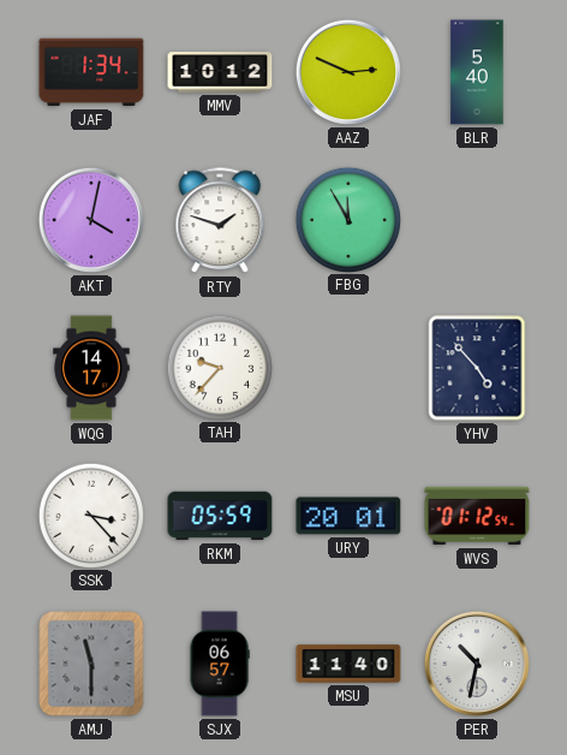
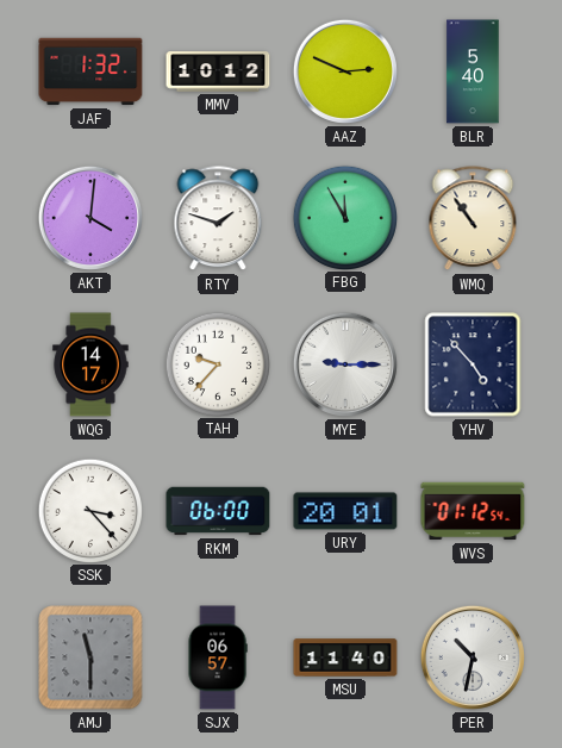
JAF: 1:34 -> 1:32
AKT: 4:02 -> 4:01
WMQ: none -> 10:54
MYE: none -> 9:15
RKM: 05:59 -> 06:00
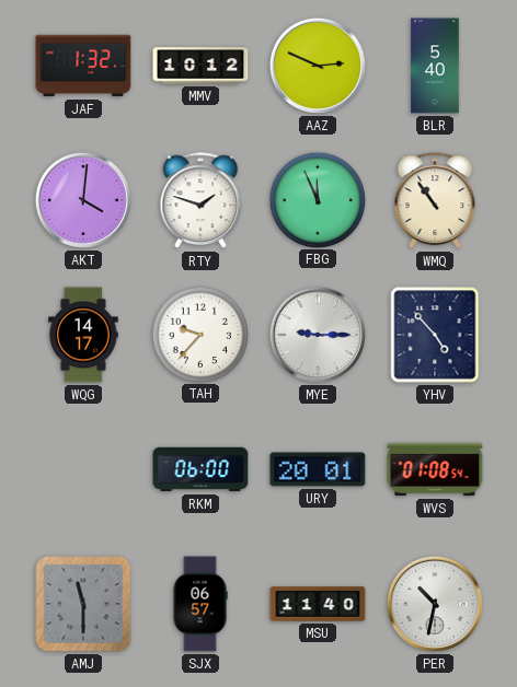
FBG: 11:55 -> 11:56
SSK: 3:23 -> none
WVS: 01:12 -> 01:08
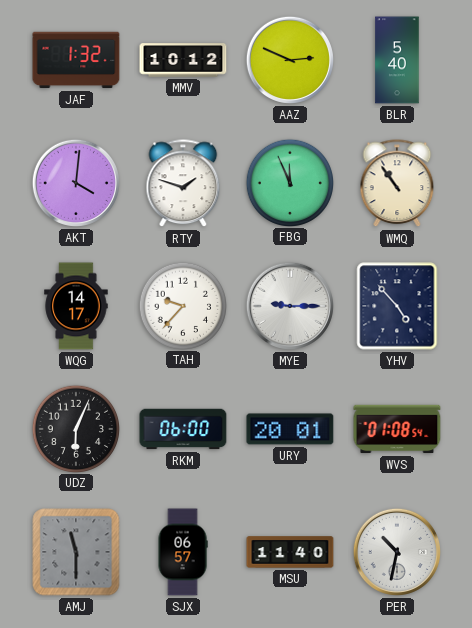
UDZ: none -> 6:04
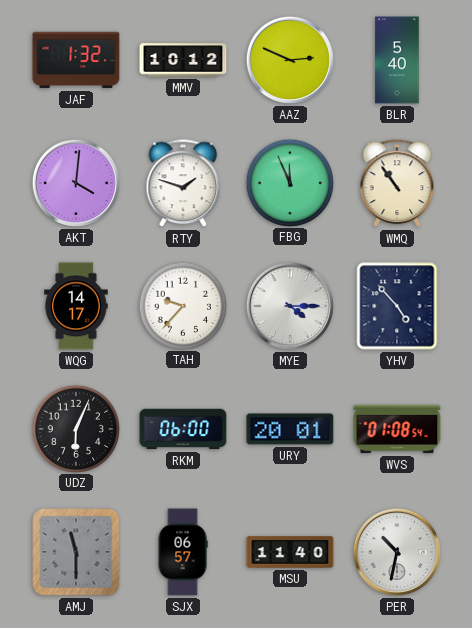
MYE: 9:15 -> 4:15
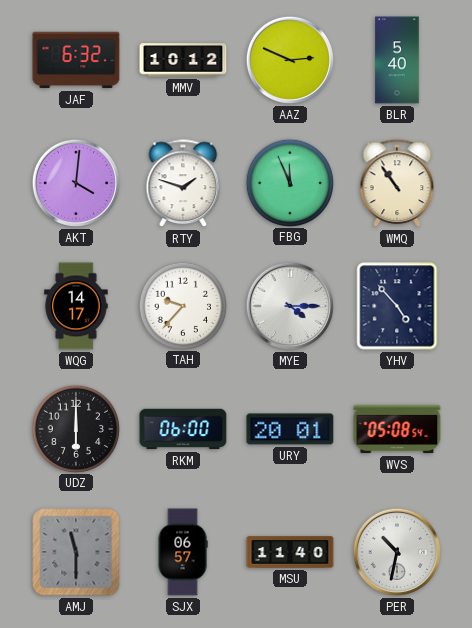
JAF: 1:32 -> 6:32
UDZ: 6:04 -> 6:00
WVS: 01:08 -> 05:08
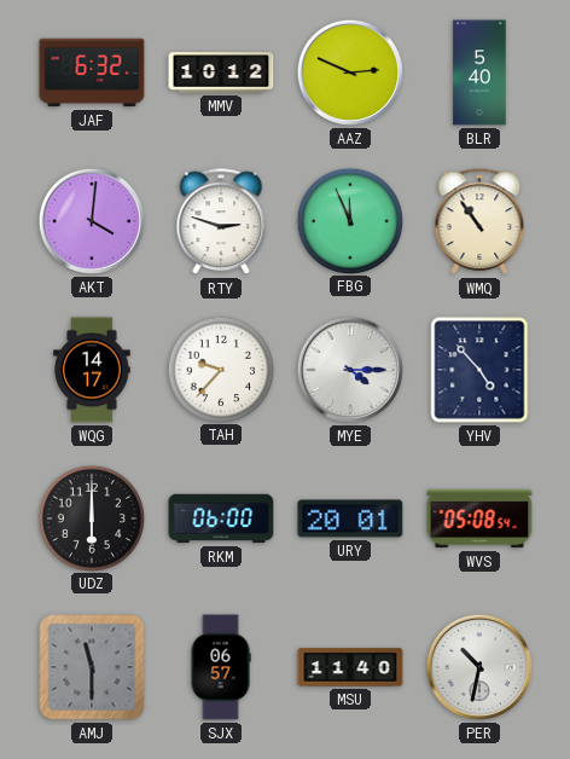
RTY: 1:48 -> 2:48
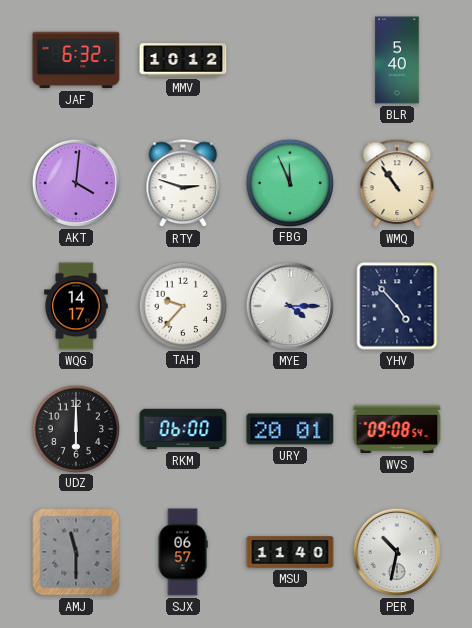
AAZ: 2:49 -> none
WVS: 05:08 -> 09:08
